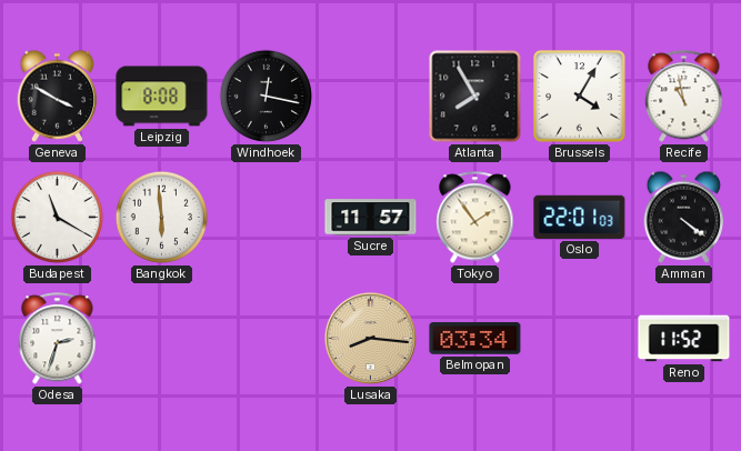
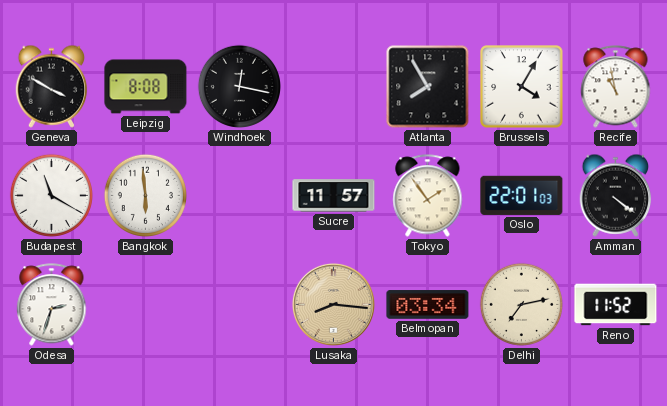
Delhi: none -> 7:13
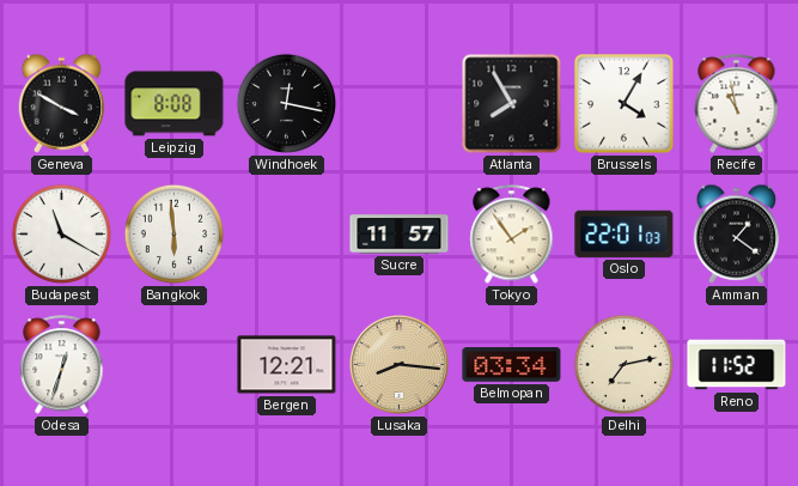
Amman: 4:21 -> 1:21
Odesa: 2:33 -> 12:33
Bergen: none -> 12:21
